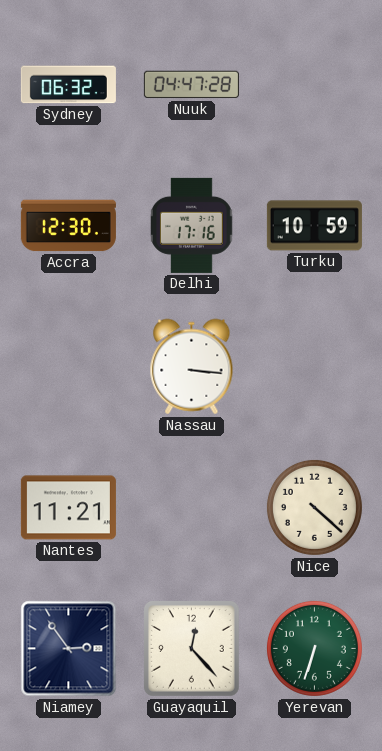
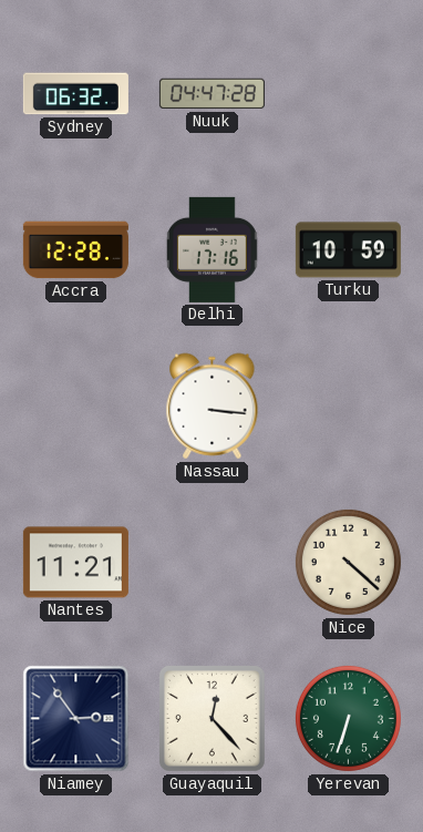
Accra: 12:30 -> 12:28
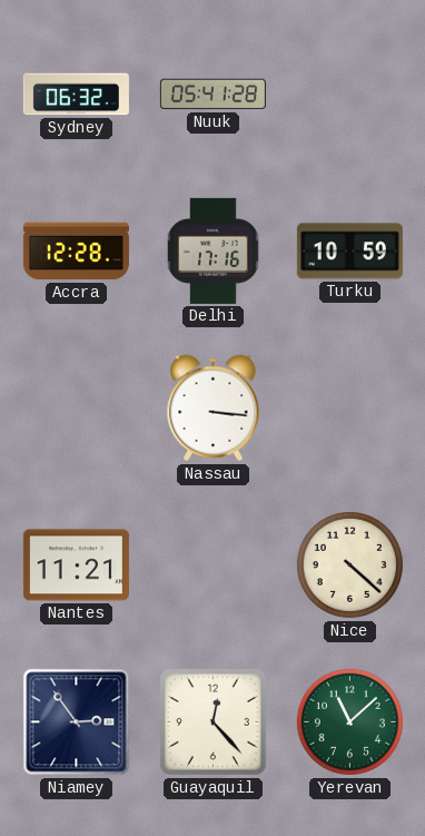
Nuuk: 04:47 -> 05:41
Yerevan: 6:33 -> 11:08
